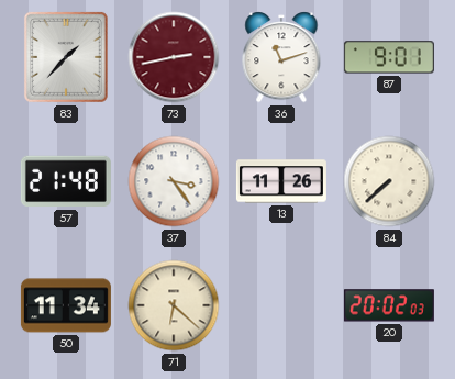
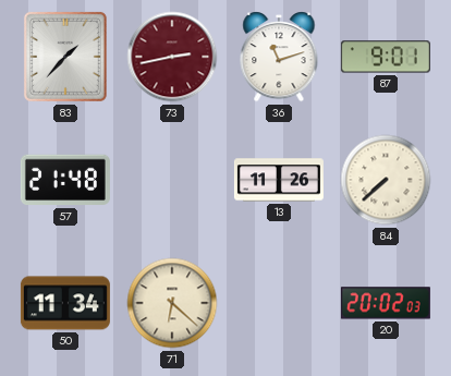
37: 3:24 -> none
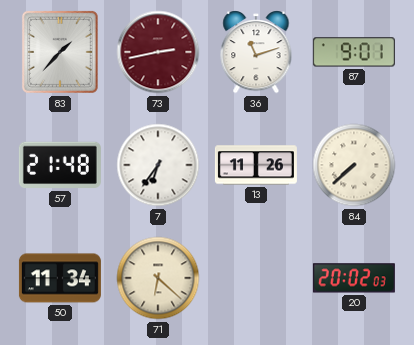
7: none -> 6:36
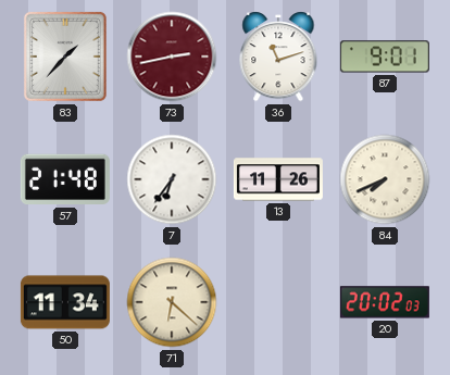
84: 7:38 -> 7:41
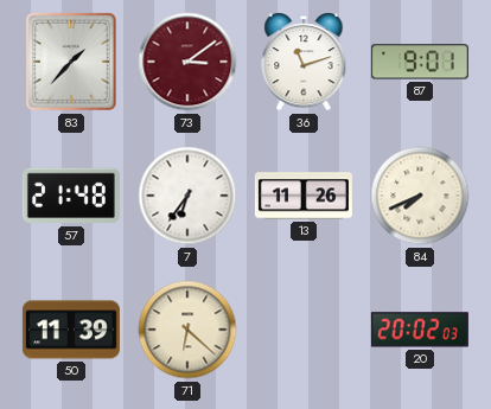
73: 2:43 -> 3:09
50: 11:34 -> 11:39
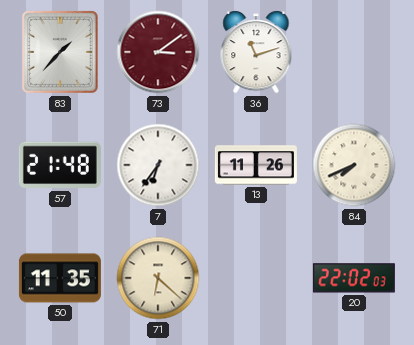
87: 9:01 -> none
50: 11:39 -> 11:35
20: 20:02 -> 22:02
